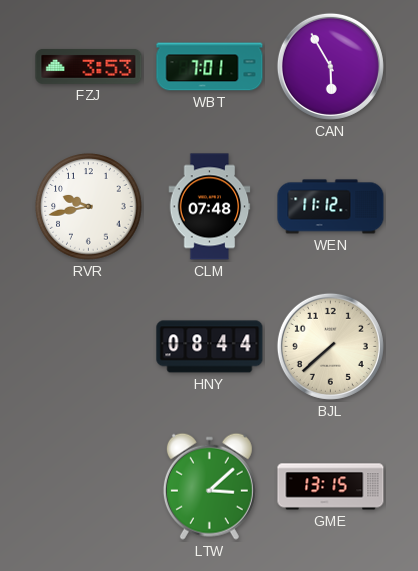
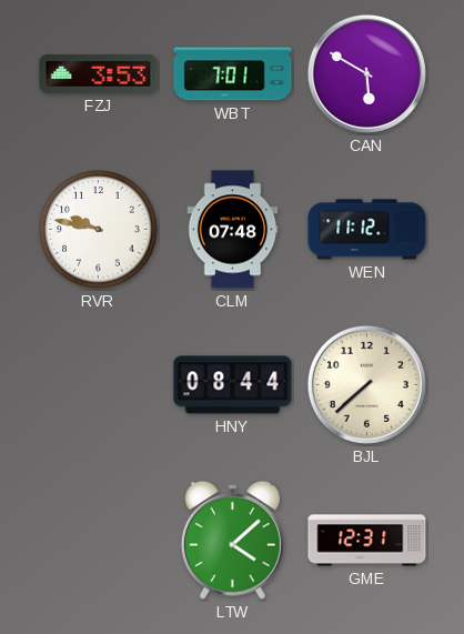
CAN: 5:55 -> 5:50
RVR: 9:43 -> 9:47
LTW: 3:08 -> 4:08
GME: 13:15 -> 12:31
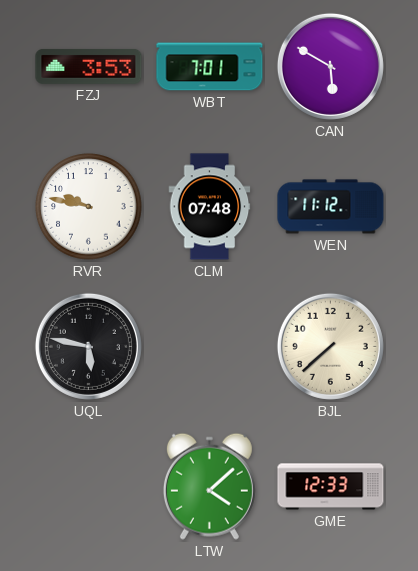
UQL: none -> 5:47
HNY: 08:44 -> none
GME: 12:31 -> 12:33
